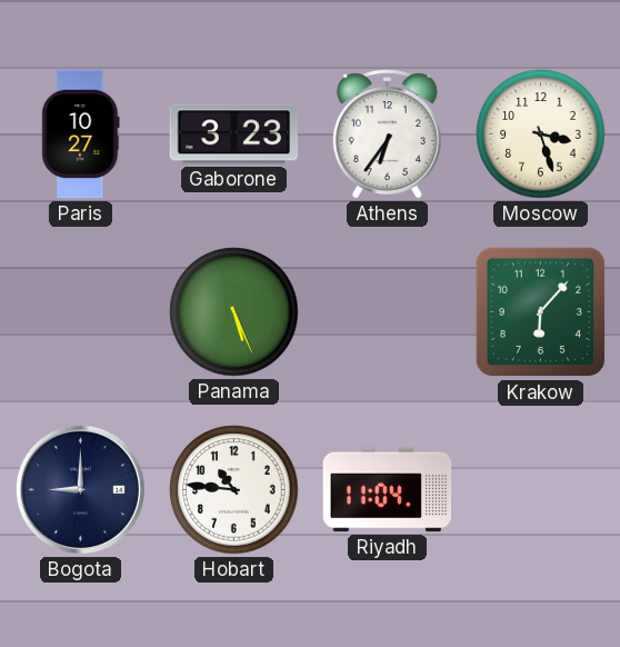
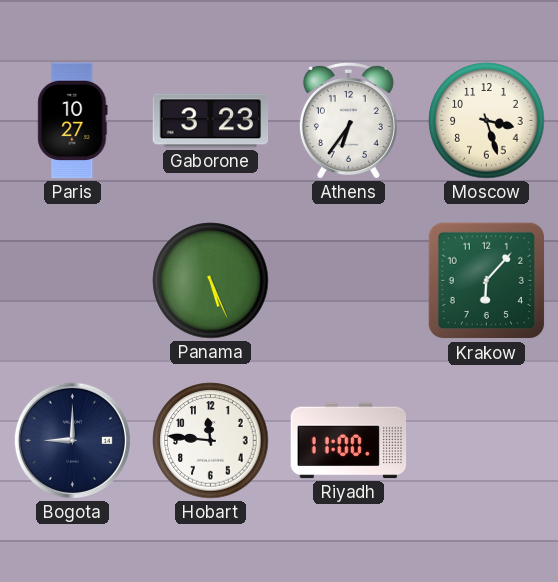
Hobart: 10:46 -> 11:46
Riyadh: 11:04 -> 11:00
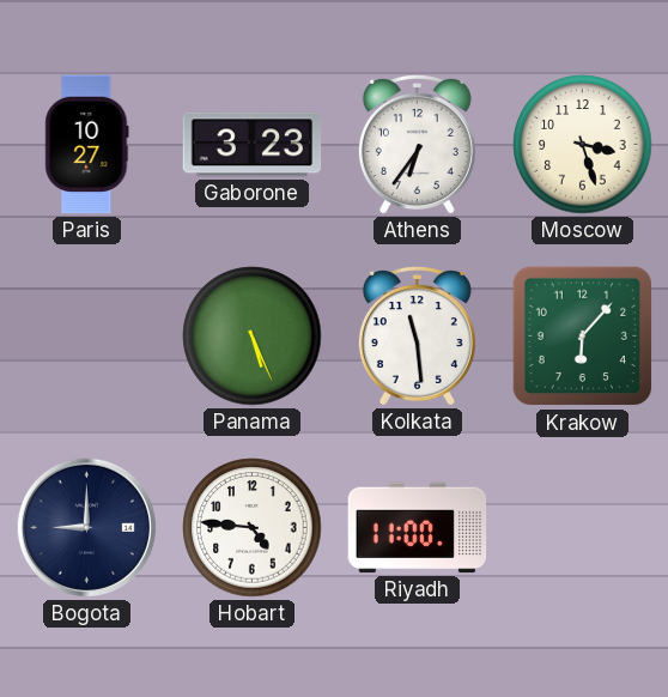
Kolkata: none -> 11:29
Hobart: 11:46 -> 4:46
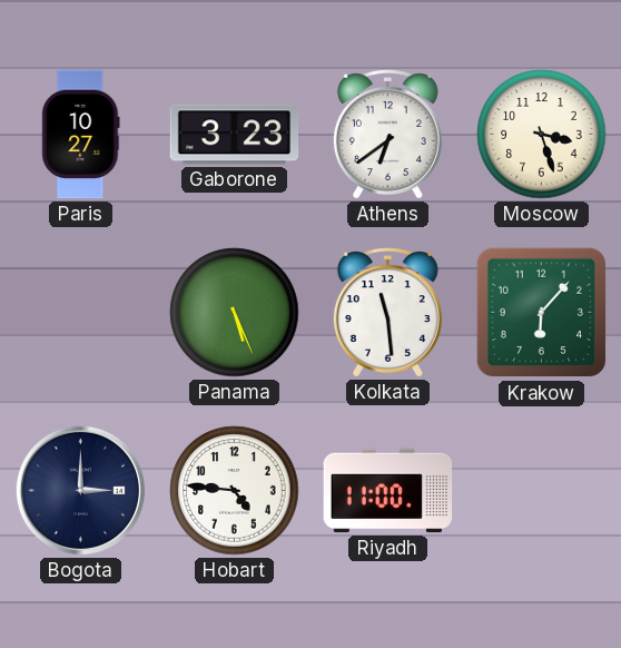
Athens: 6:36 -> 6:39
Bogota: 9:00 -> 3:00
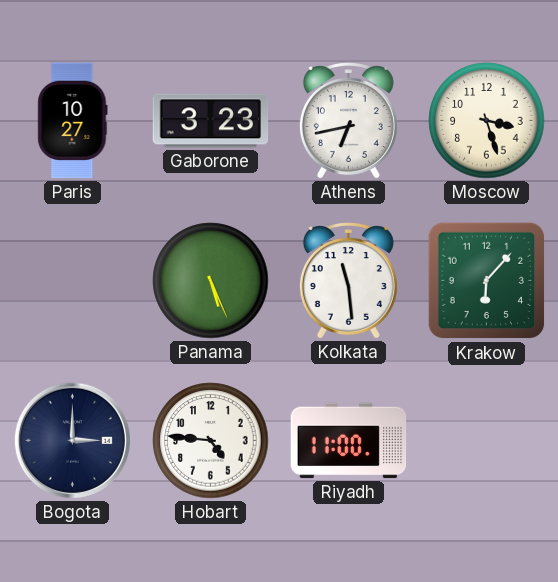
Athens: 6:39 -> 6:43
